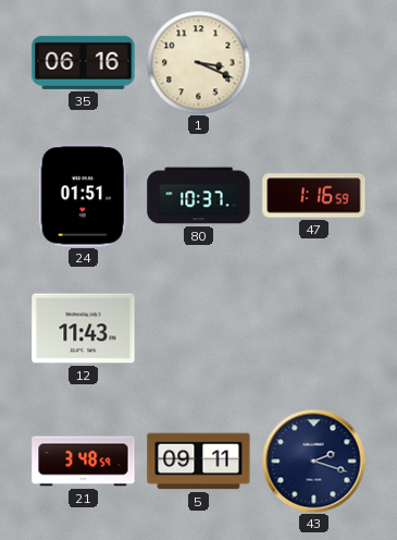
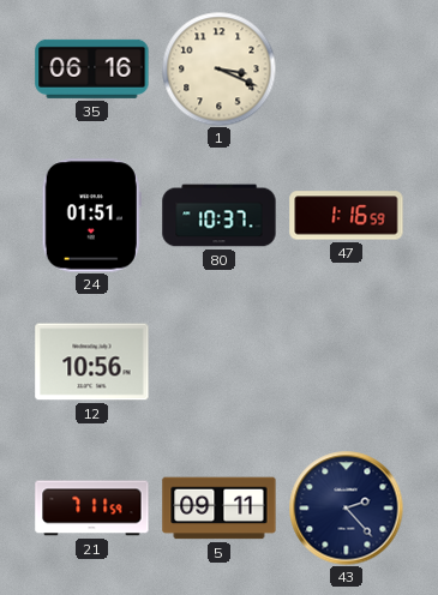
12: 11:43 -> 10:56
21: 3:48 -> 7:11
43: 2:18 -> 2:23
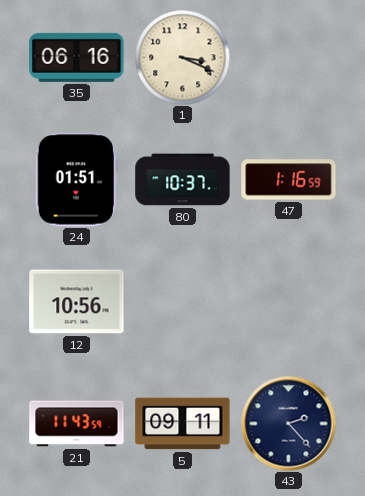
21: 7:11 -> 11:43
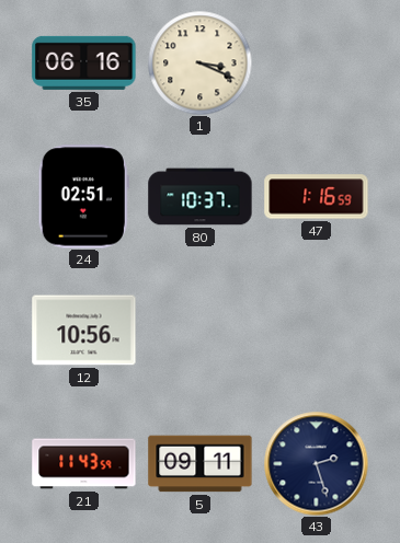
24: 01:51 -> 02:51
43: 2:23 -> 2:27
